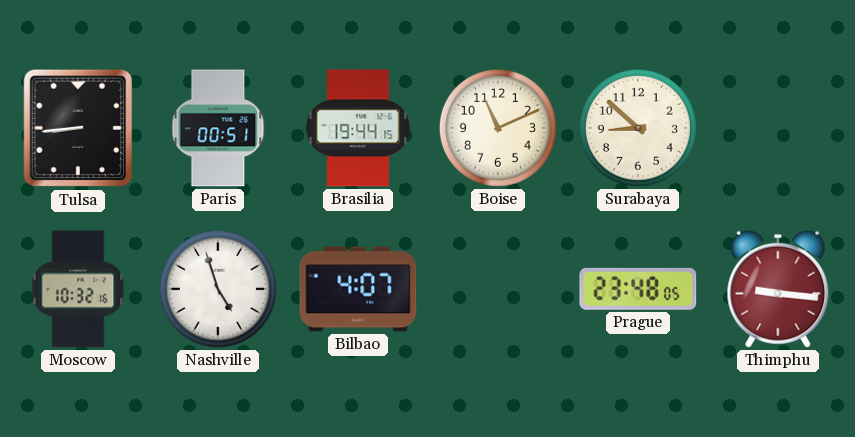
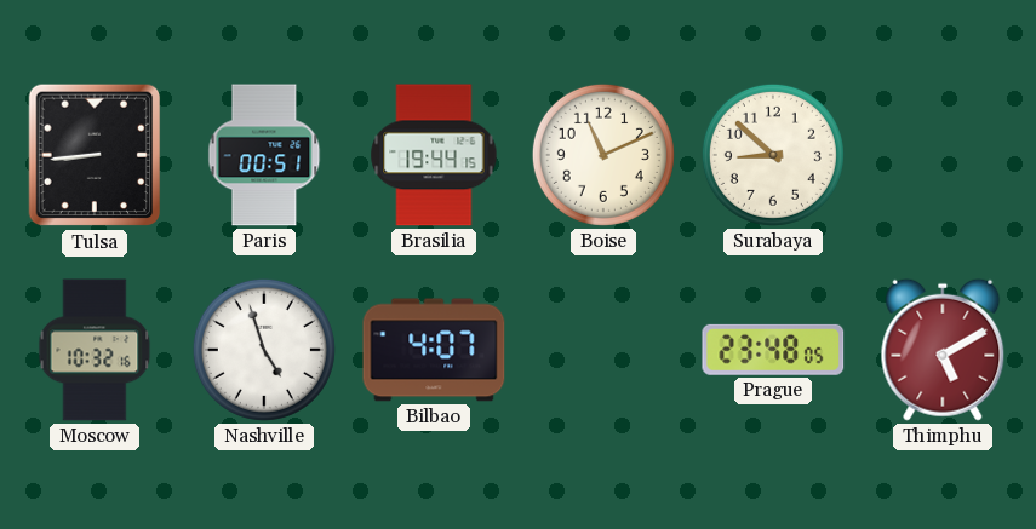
Thimphu: 9:16 -> 5:10
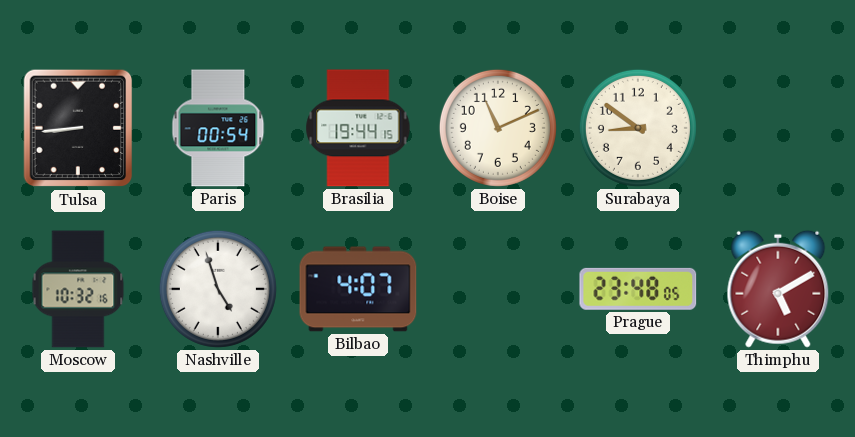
Paris: 00:51 -> 00:54
Surabaya: 8:52 -> 8:51
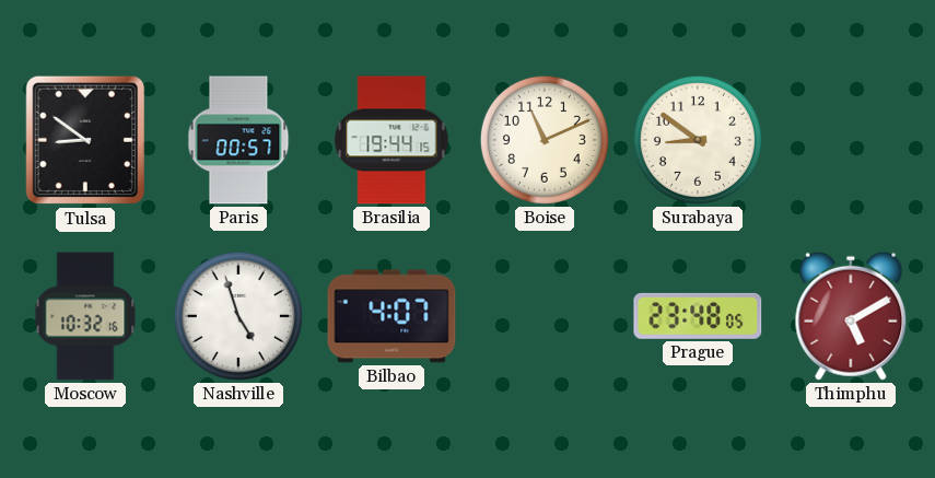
Tulsa: 8:44 -> 8:51
Paris: 00:54 -> 00:57
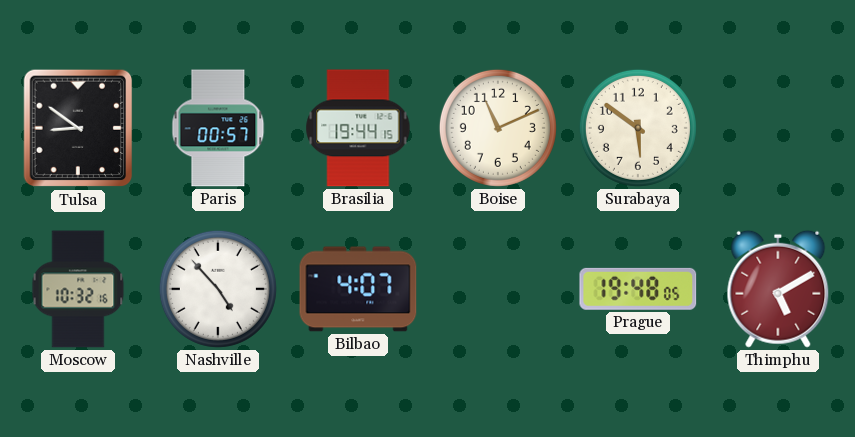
Surabaya: 8:51 -> 5:51
Nashville: 4:57 -> 4:53
Prague: 23:48 -> 19:48
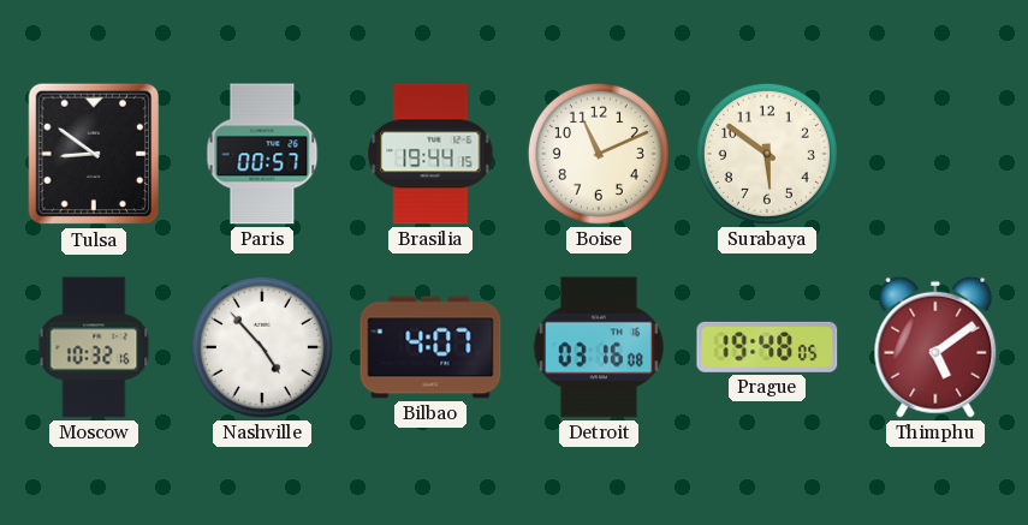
Detroit: none -> 03:16
Thimphu: 5:10 -> 5:09
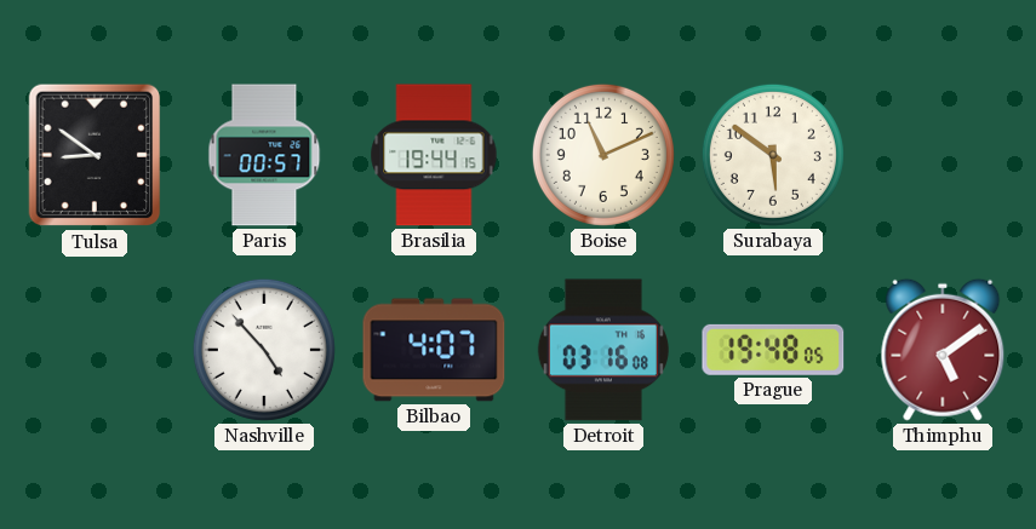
Moscow: 10:32 -> none
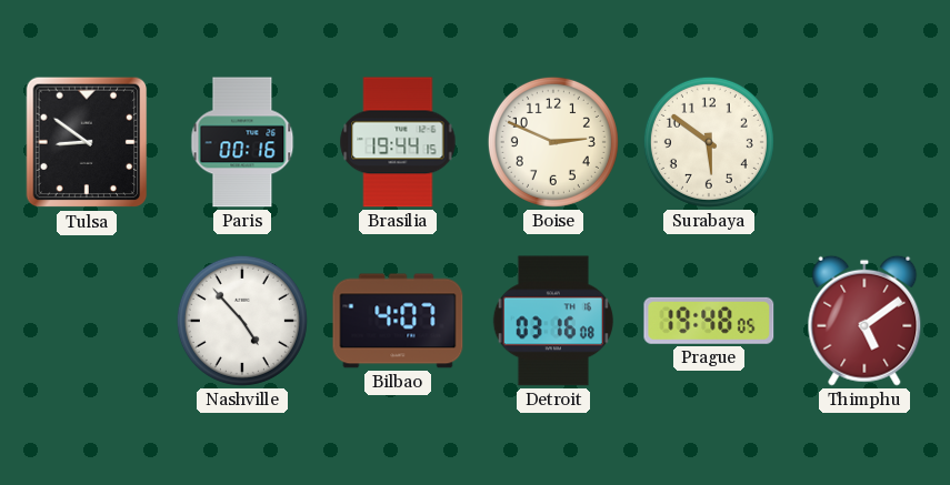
Paris: 00:57 -> 00:16
Boise: 11:11 -> 2:49
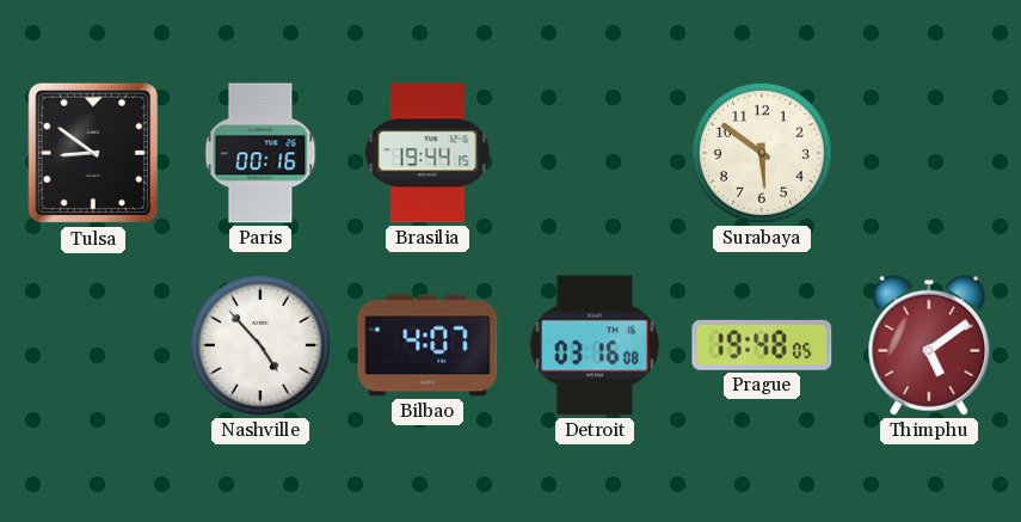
Boise: 2:49 -> none
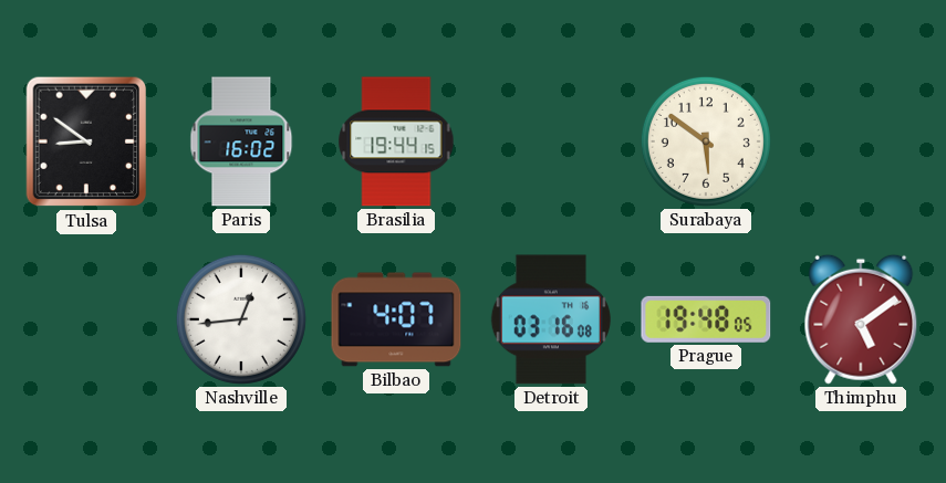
Paris: 00:16 -> 16:02
Nashville: 4:53 -> 12:44
